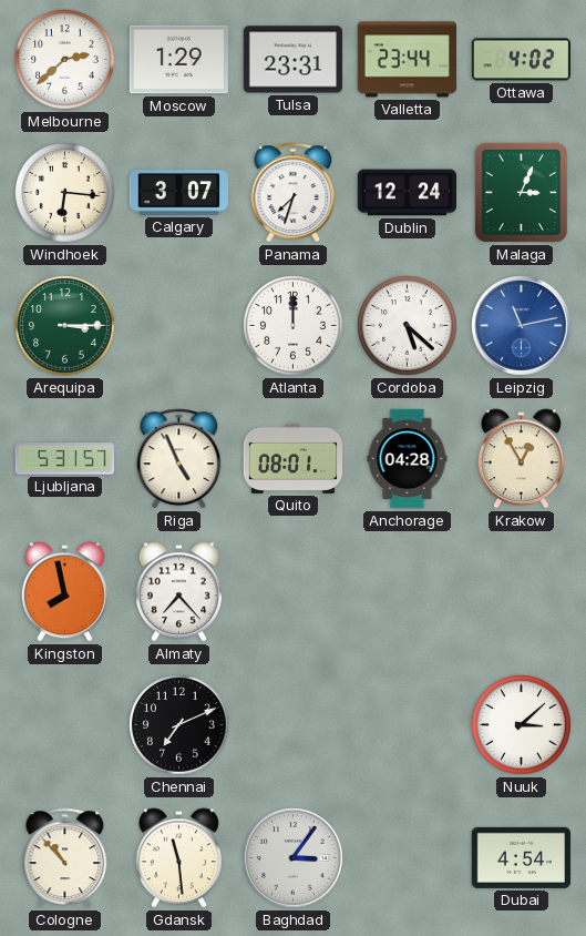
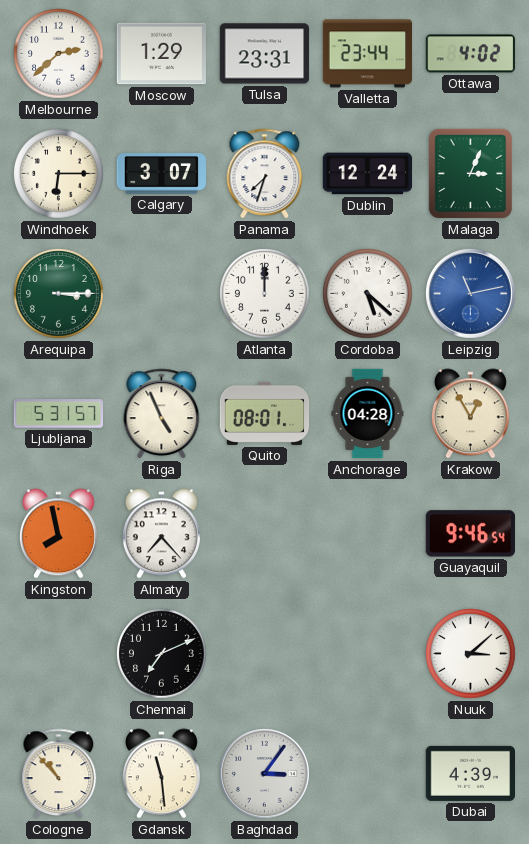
Windhoek: 6:16 -> 6:15
Guayaquil: none -> 9:46
Dubai: 4:54 -> 4:39
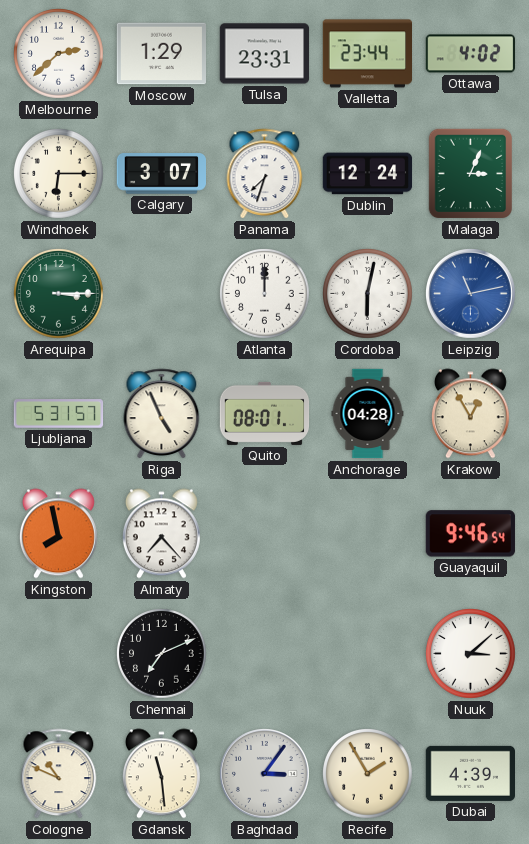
Cordoba: 5:22 -> 6:02
Cologne: 10:53 -> 10:49
Recife: none -> 1:55
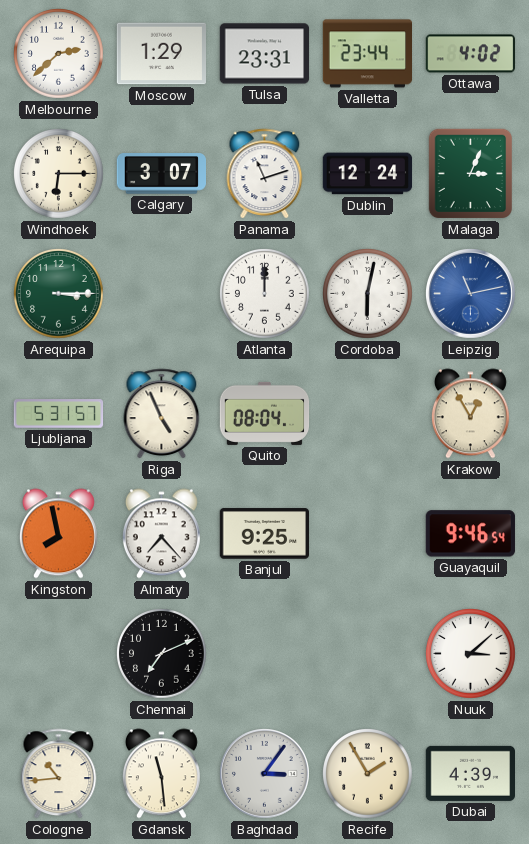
Panama: 7:33 -> 11:12
Quito: 08:01 -> 08:04
Anchorage: 04:28 -> none
Banjul: none -> 9:25
Cologne: 10:49 -> 10:44
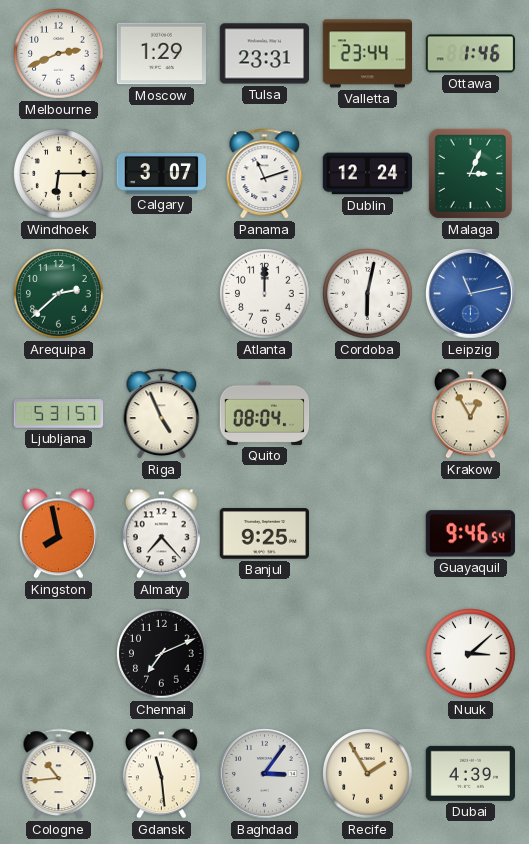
Melbourne: 2:38 -> 2:41
Ottawa: 4:02 -> 1:46
Arequipa: 3:15 -> 2:38
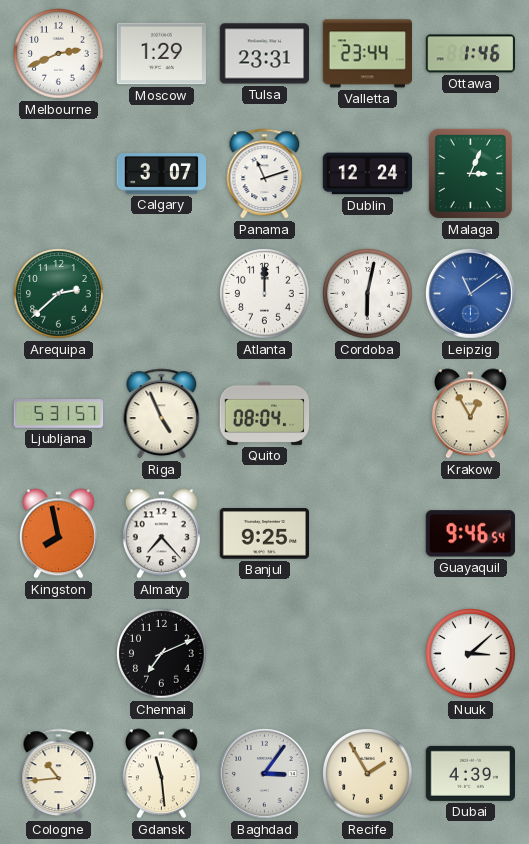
Windhoek: 6:15 -> none
Leipzig: 11:13 -> 11:09
